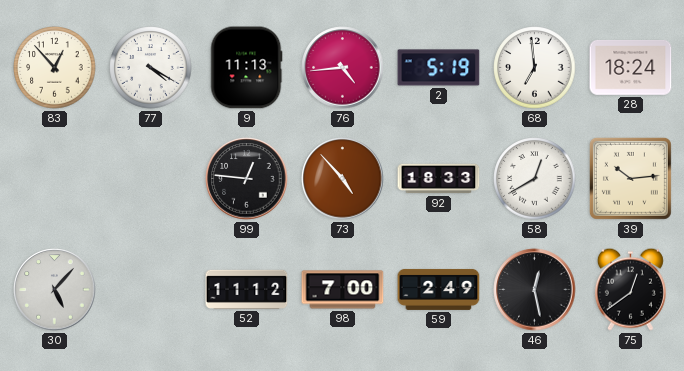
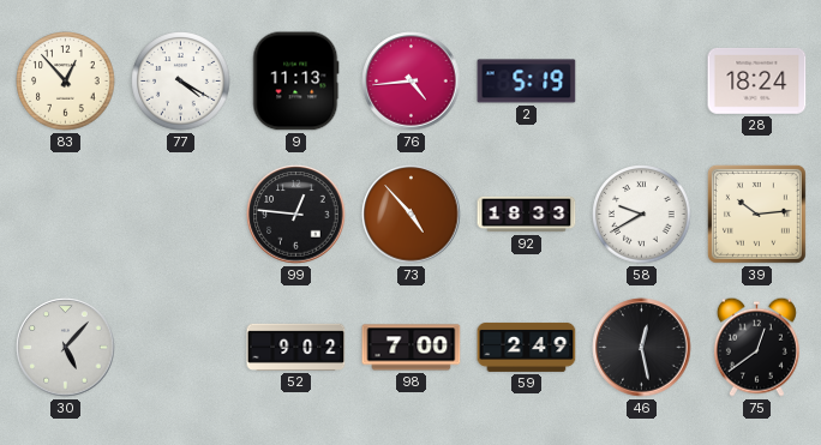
68: 6:59 -> none
58: 12:40 -> 9:40
52: 11:12 -> 9:02
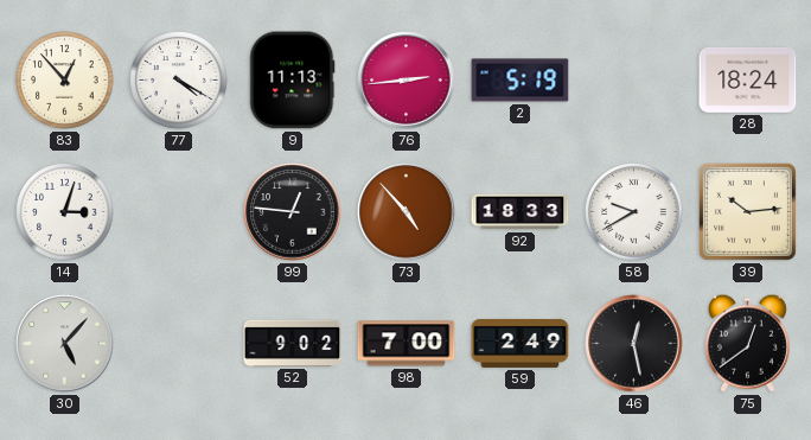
76: 4:44 -> 2:44
14: none -> 3:03
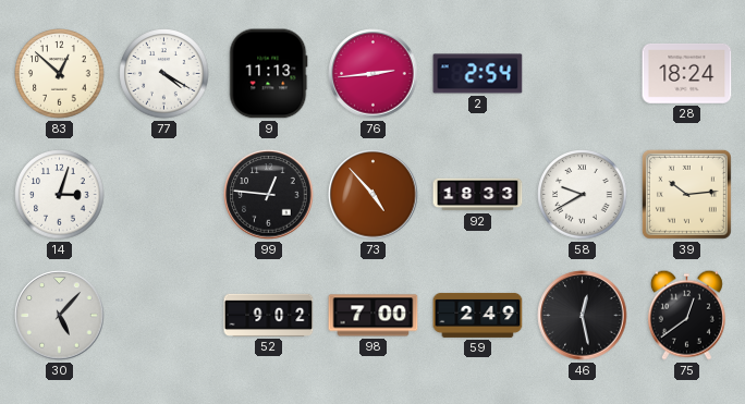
83: 12:53 -> 12:52
2: 5:19 -> 2:54
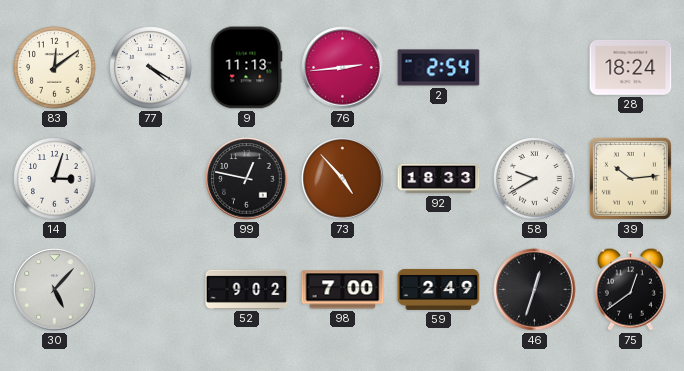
83: 12:52 -> 12:09
99: 12:46 -> 12:47
46: 12:28 -> 12:33
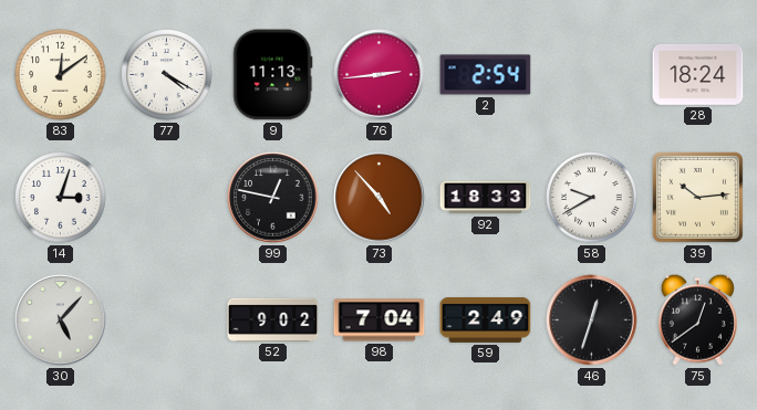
98: 7:00 -> 7:04
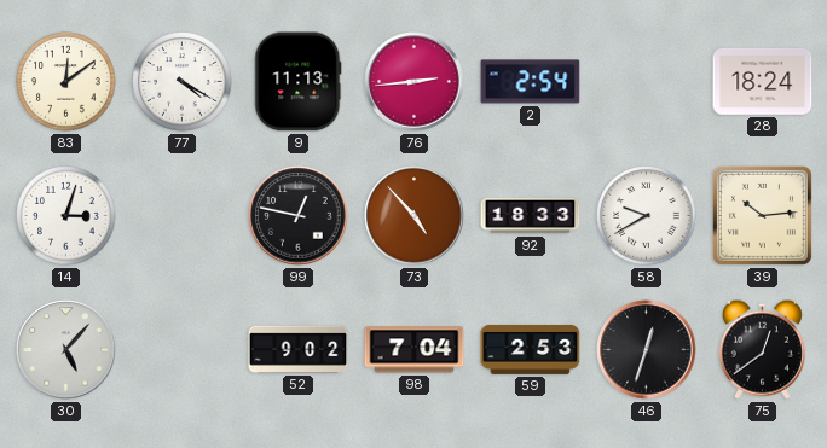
59: 2:49 -> 2:53
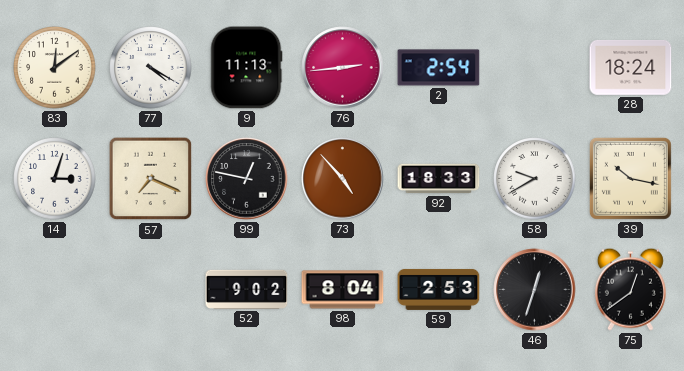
57: none -> 7:19
39: 10:14 -> 10:17
30: 5:07 -> none
98: 7:04 -> 8:04
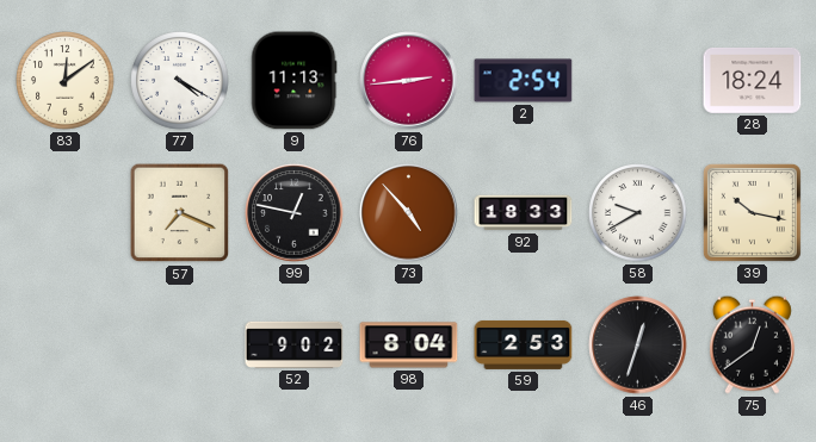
14: 3:03 -> none
